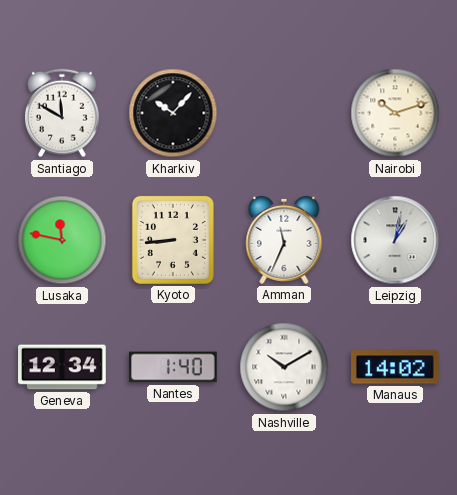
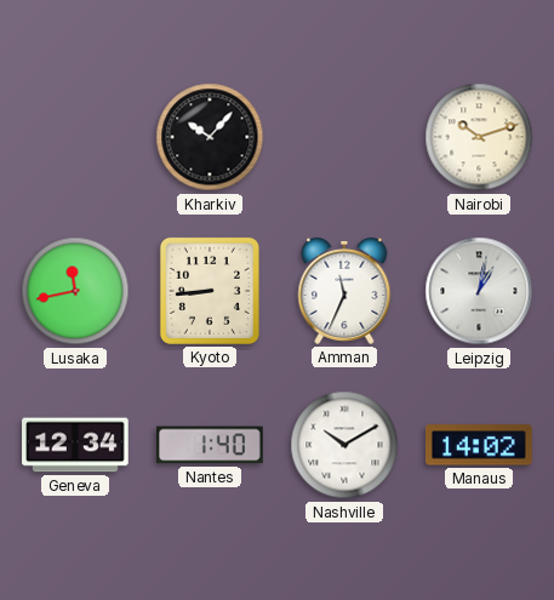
Santiago: 11:50 -> none
Lusaka: 11:47 -> 11:43
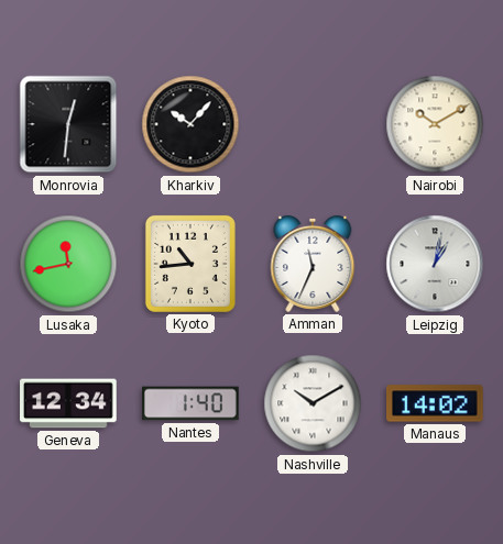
Monrovia: none -> 12:31
Nairobi: 10:12 -> 10:10
Kyoto: 8:44 -> 10:44
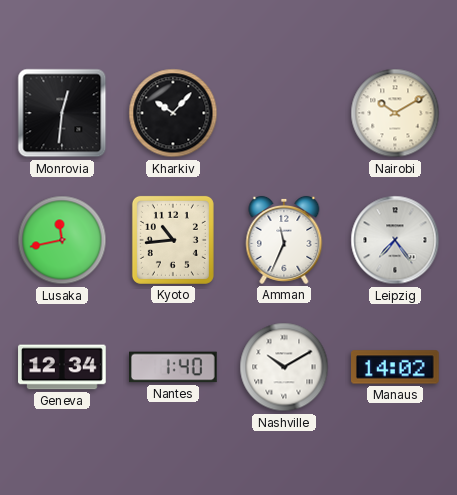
Leipzig: 1:02 -> 7:24
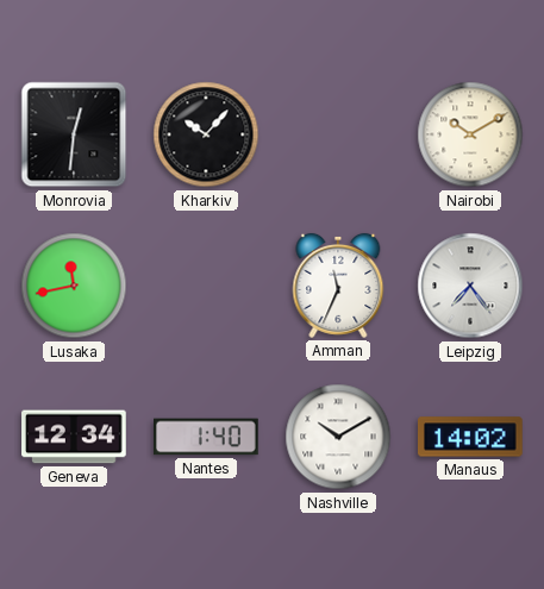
Kyoto: 10:44 -> none
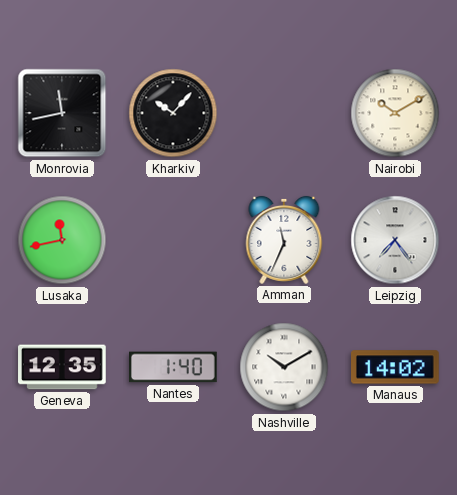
Monrovia: 12:31 -> 11:43
Geneva: 12:34 -> 12:35
